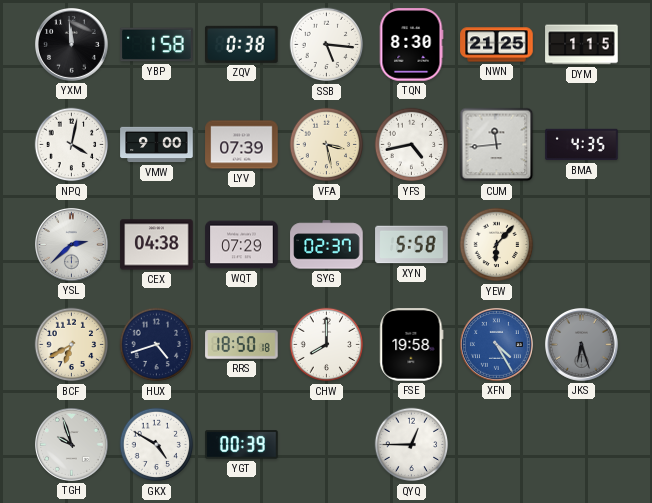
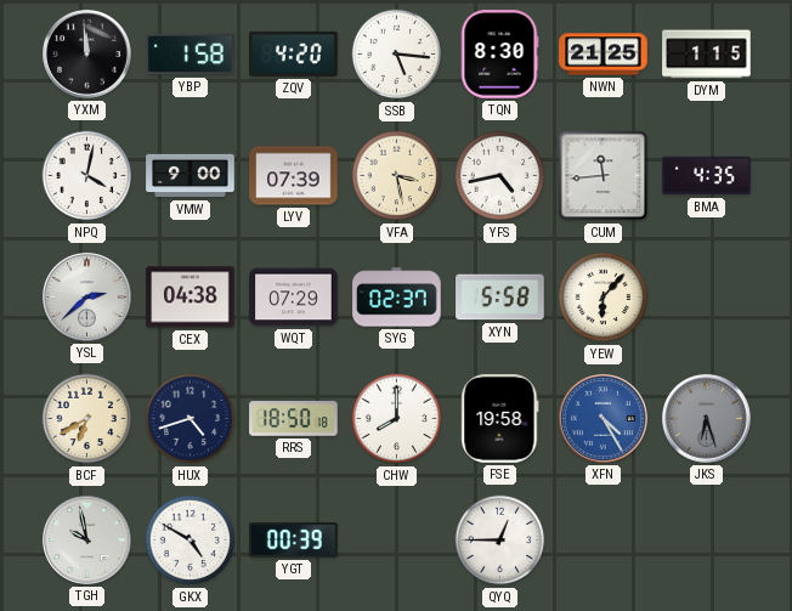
ZQV: 0:38 -> 4:20
TGH: 9:57 -> 9:58
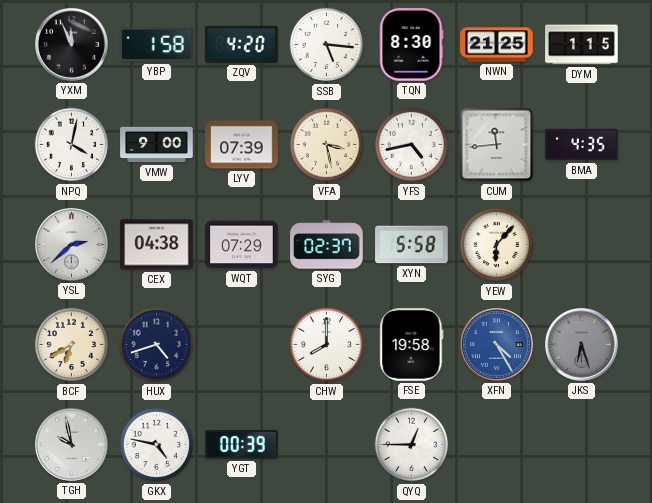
YXM: 11:59 -> 11:56
RRS: 18:50 -> none
GKX: 4:50 -> 4:47
